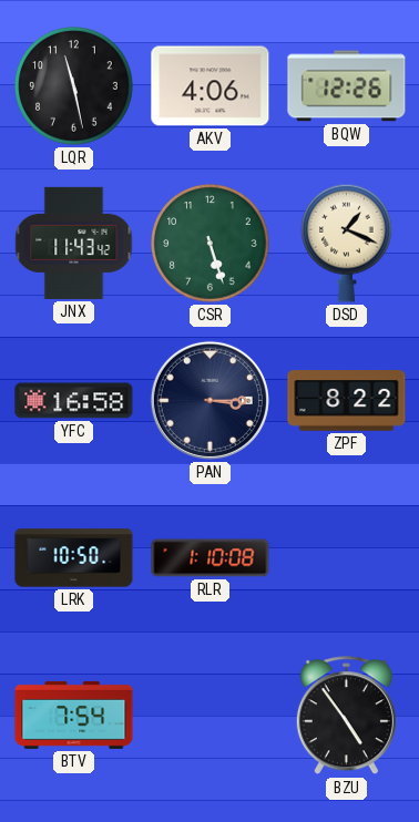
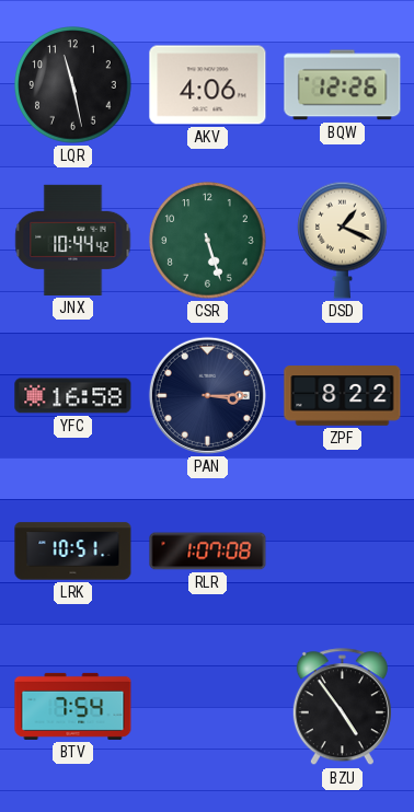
JNX: 11:43 -> 10:44
LRK: 10:50 -> 10:51
RLR: 1:10 -> 1:07
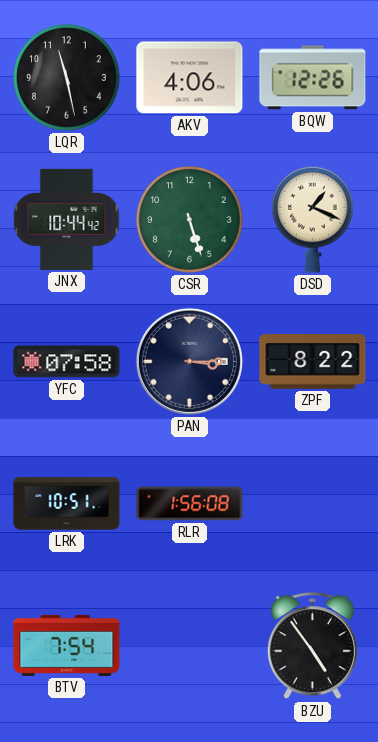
YFC: 16:58 -> 07:58
RLR: 1:07 -> 1:56
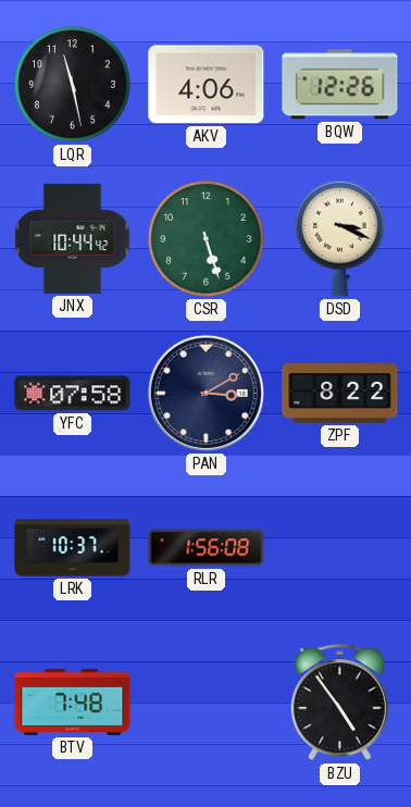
DSD: 1:19 -> 3:19
PAN: 3:15 -> 3:10
LRK: 10:51 -> 10:37
BTV: 7:54 -> 7:48
